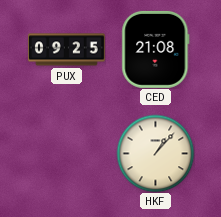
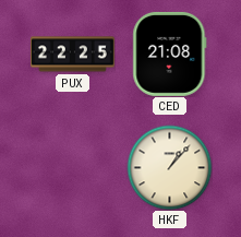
PUX: 09:25 -> 22:25
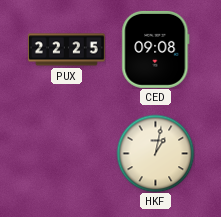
CED: 21:08 -> 09:08
HKF: 1:07 -> 1:02
